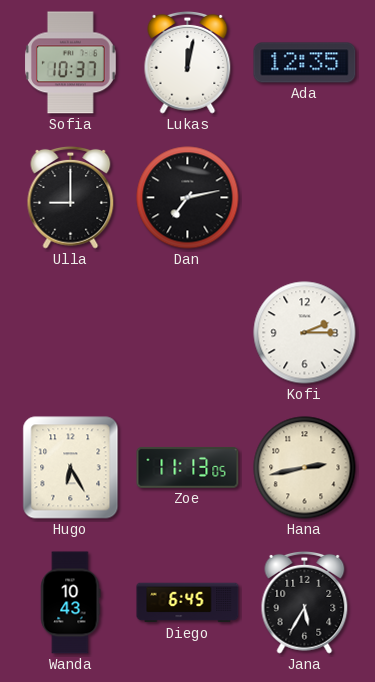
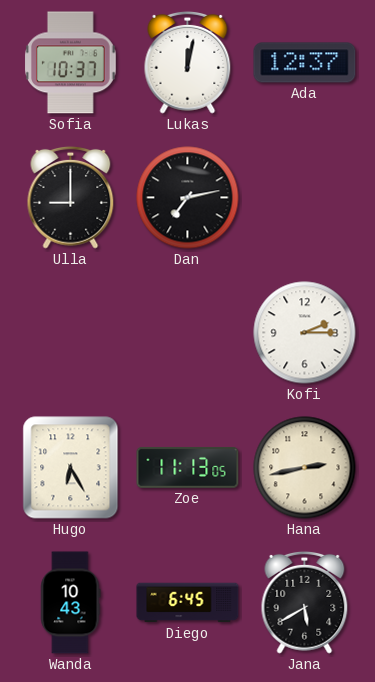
Ada: 12:35 -> 12:37
Jana: 5:35 -> 5:40
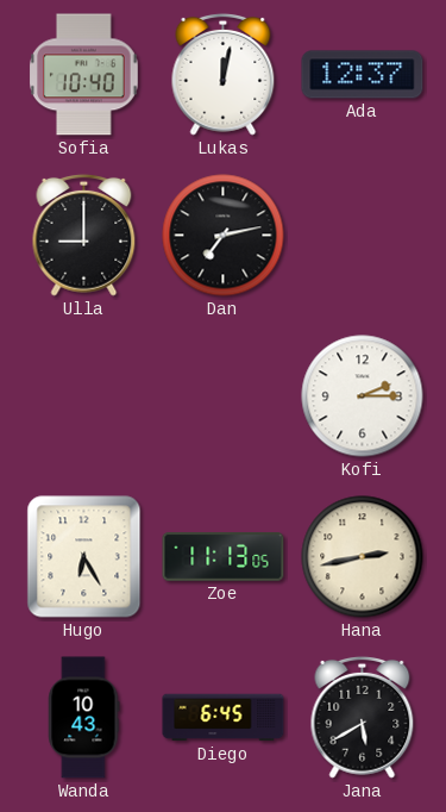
Sofia: 10:37 -> 10:40
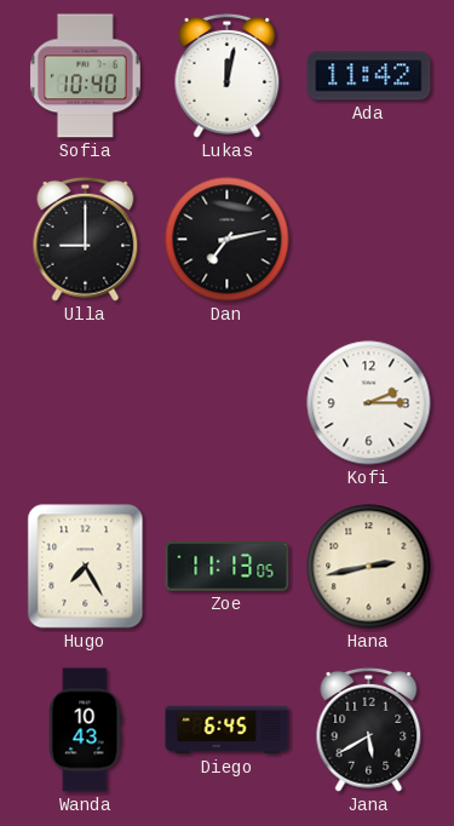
Ada: 12:37 -> 11:42
Hugo: 6:25 -> 7:25
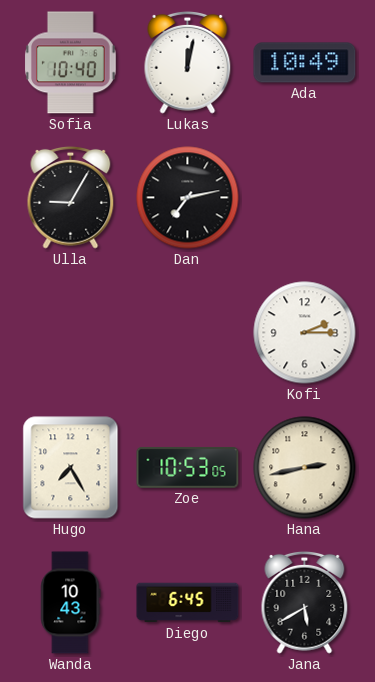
Ada: 11:42 -> 10:49
Ulla: 9:00 -> 9:05
Zoe: 11:13 -> 10:53
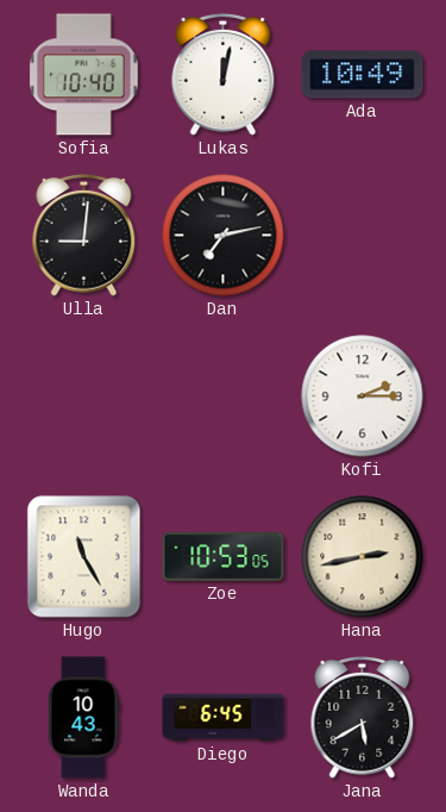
Ulla: 9:05 -> 9:01
Hugo: 7:25 -> 11:25
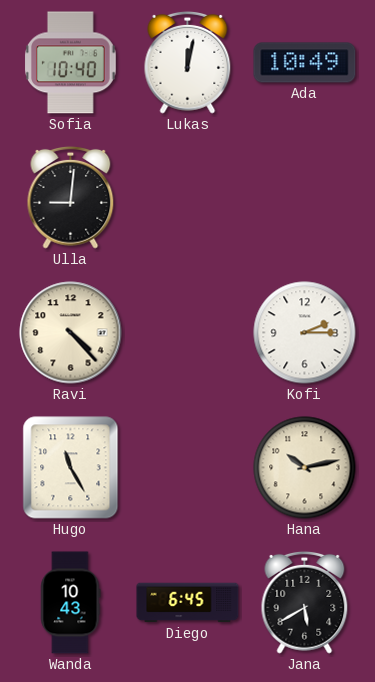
Dan: 7:13 -> none
Ravi: none -> 4:23
Zoe: 10:53 -> none
Hana: 2:43 -> 10:13
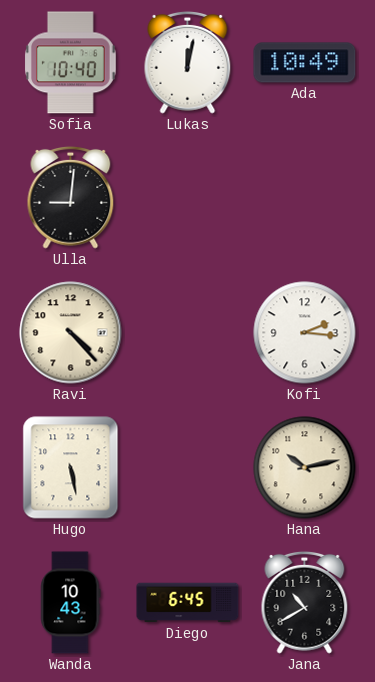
Kofi: 2:15 -> 2:16
Hugo: 11:25 -> 5:28
Jana: 5:40 -> 10:40
